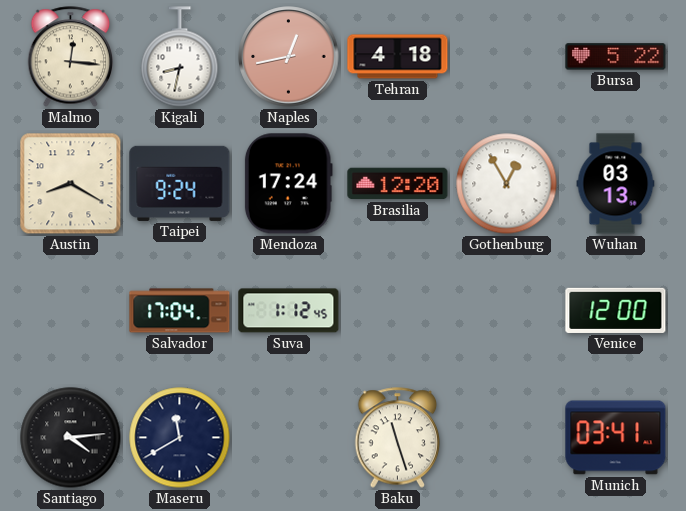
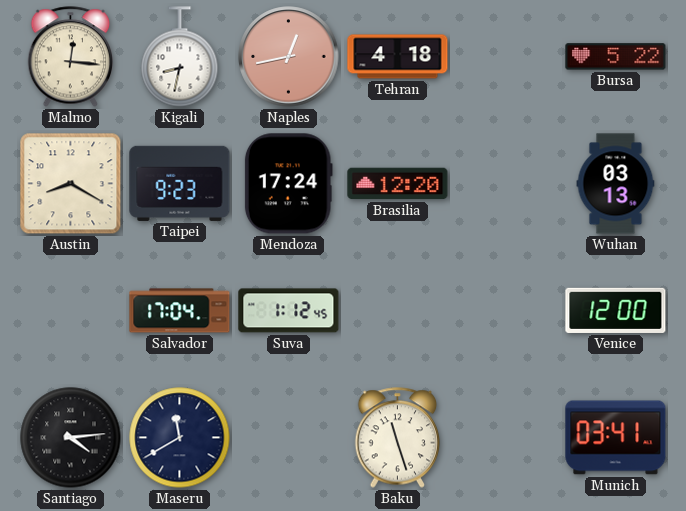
Taipei: 9:24 -> 9:23
Gothenburg: 12:55 -> none
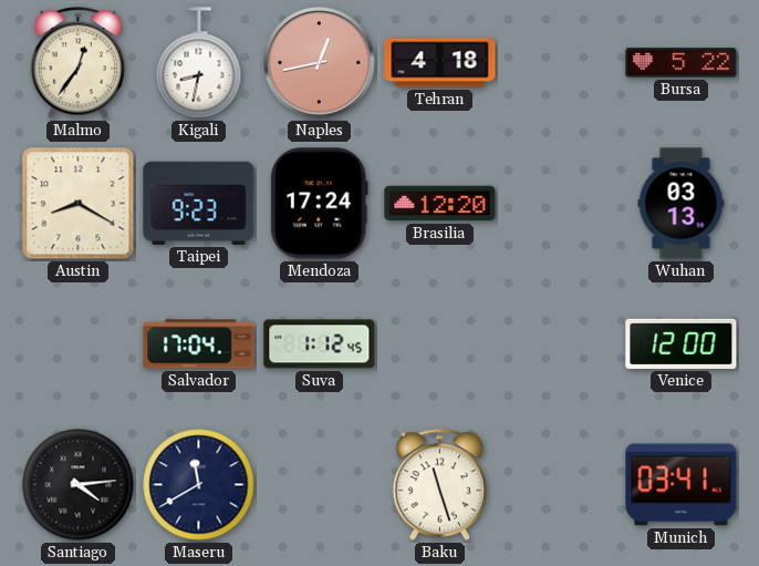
Malmo: 12:16 -> 12:36
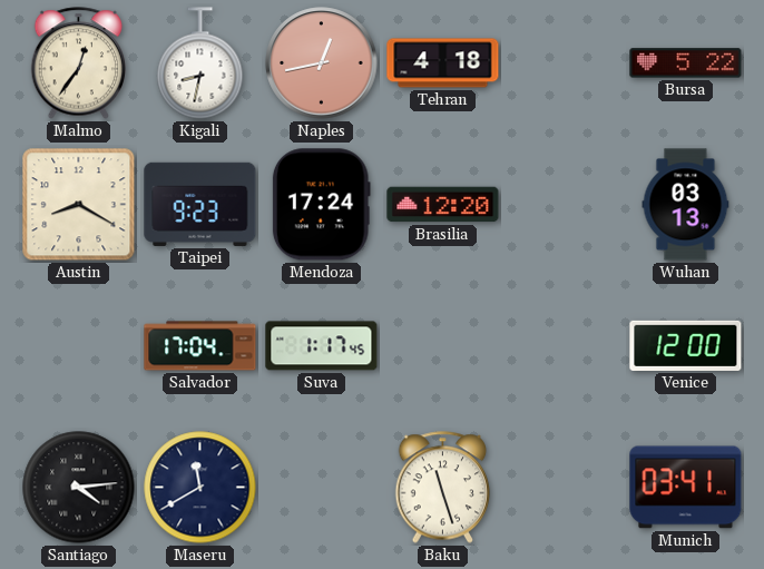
Suva: 1:12 -> 1:17
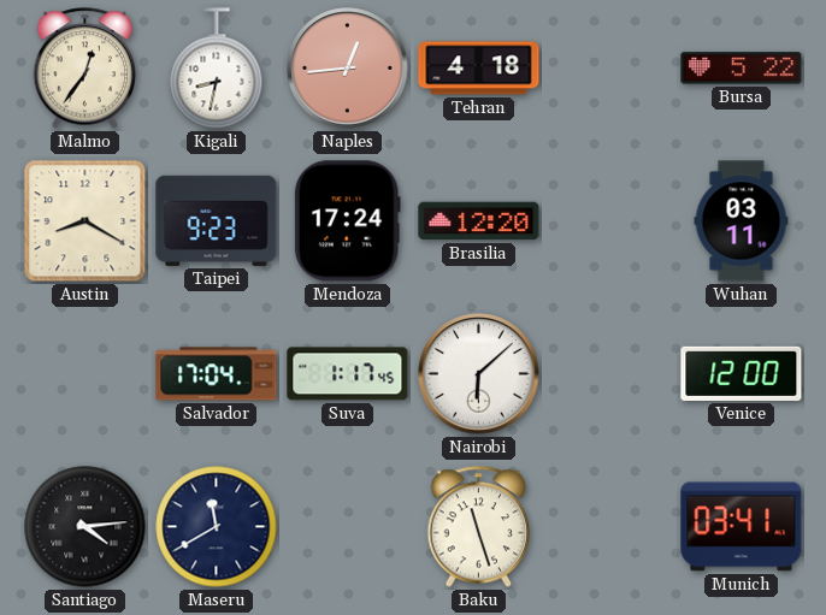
Naples: 12:43 -> 12:44
Wuhan: 03:13 -> 03:11
Nairobi: none -> 6:08
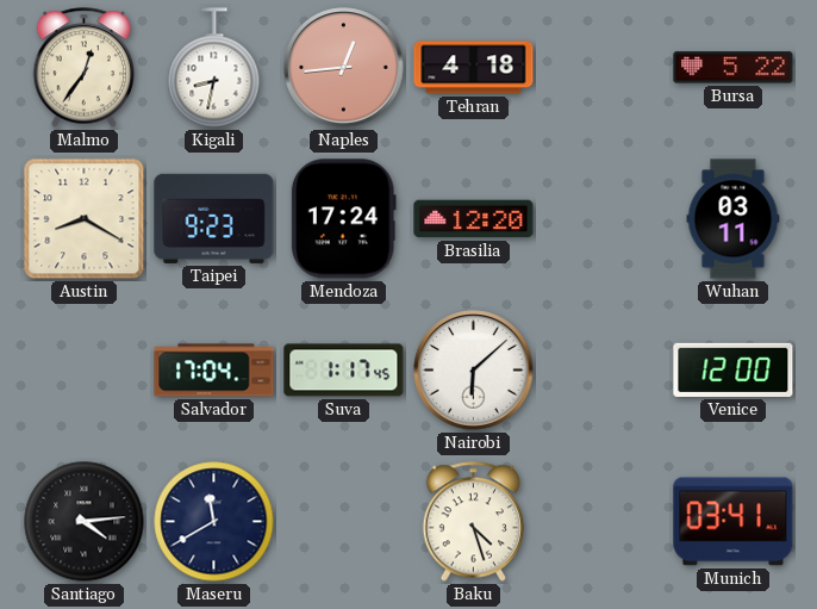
Baku: 11:27 -> 4:27
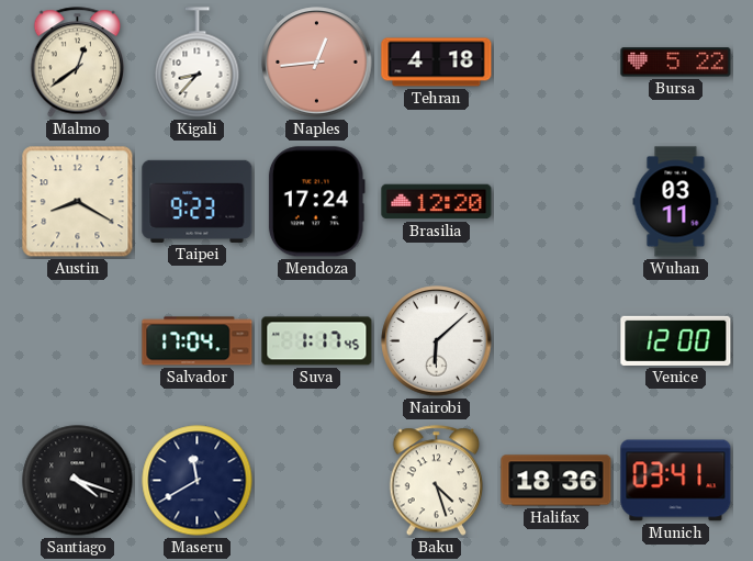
Malmo: 12:36 -> 12:39
Kigali: 8:32 -> 8:37
Santiago: 4:14 -> 4:18
Halifax: none -> 18:36
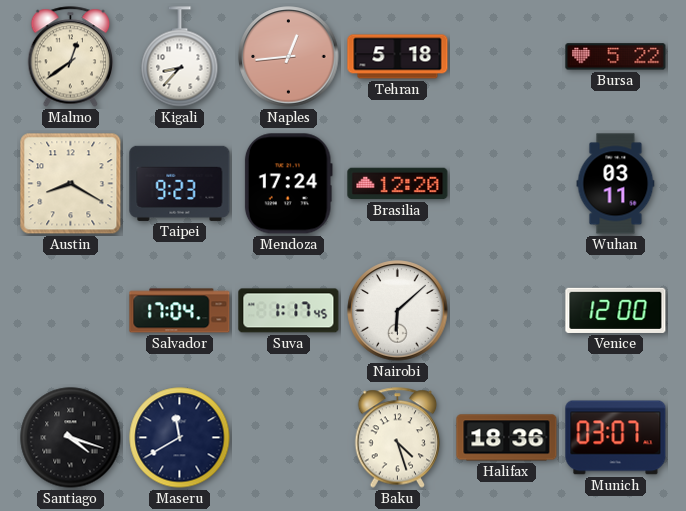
Tehran: 4:18 -> 5:18
Munich: 03:41 -> 03:07
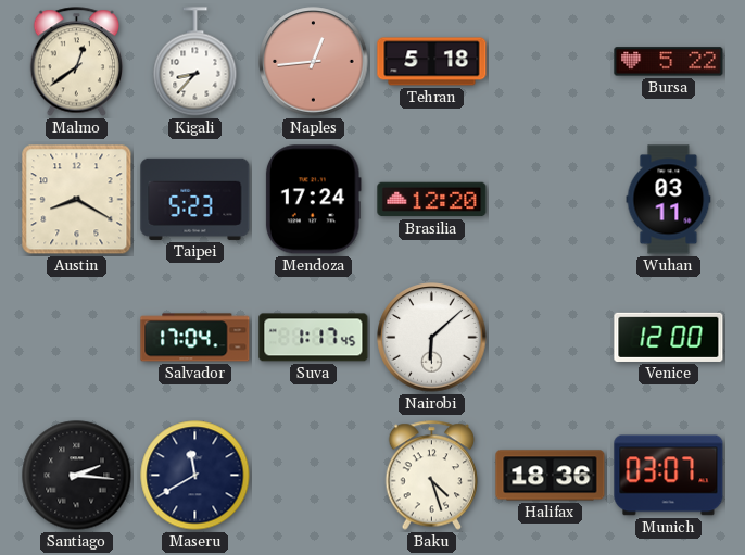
Taipei: 9:23 -> 5:23
Santiago: 4:18 -> 2:16
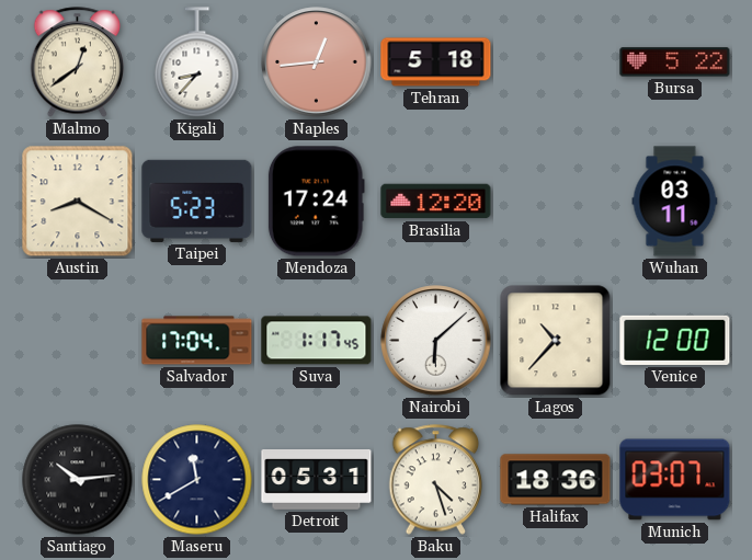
Lagos: none -> 10:37
Santiago: 2:16 -> 10:14
Detroit: none -> 05:31
